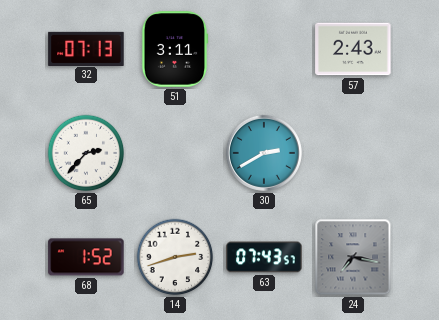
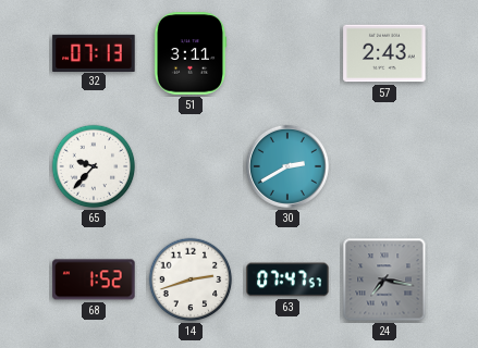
65: 2:37 -> 9:37
63: 07:43 -> 07:47
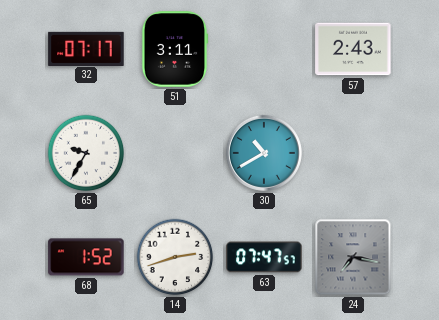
32: 07:13 -> 07:17
65: 9:37 -> 9:35
30: 2:40 -> 10:40
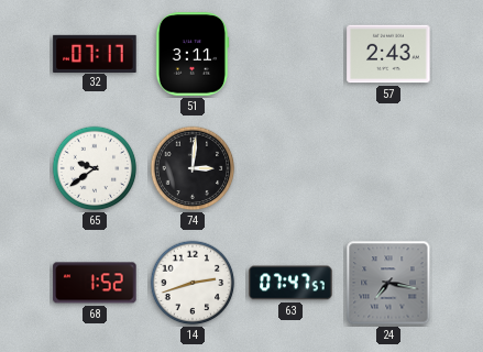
65: 9:35 -> 9:39
74: none -> 3:01
30: 10:40 -> none
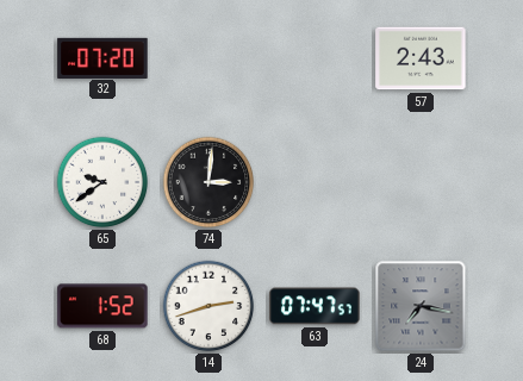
32: 07:17 -> 07:20
51: 3:11 -> none
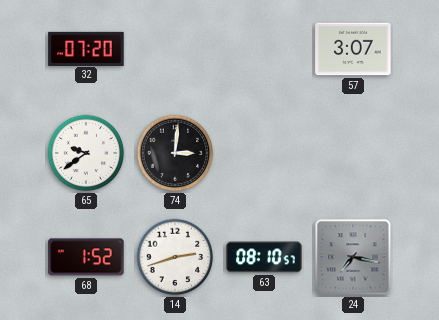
57: 2:43 -> 3:07
63: 07:47 -> 08:10
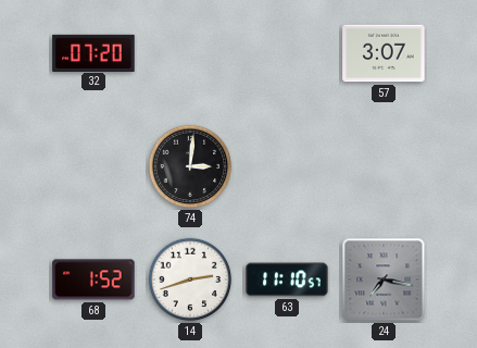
65: 9:39 -> none
63: 08:10 -> 11:10
